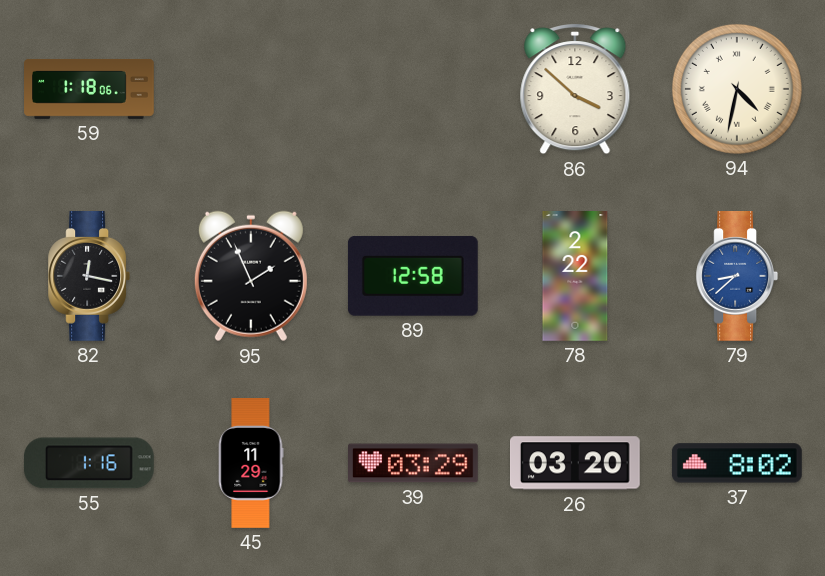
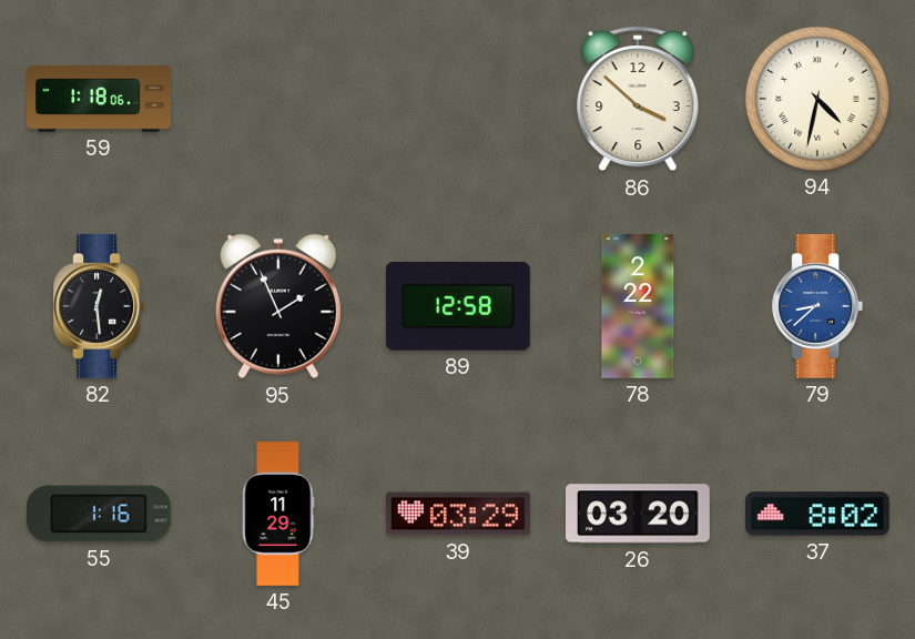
82: 12:17 -> 12:29
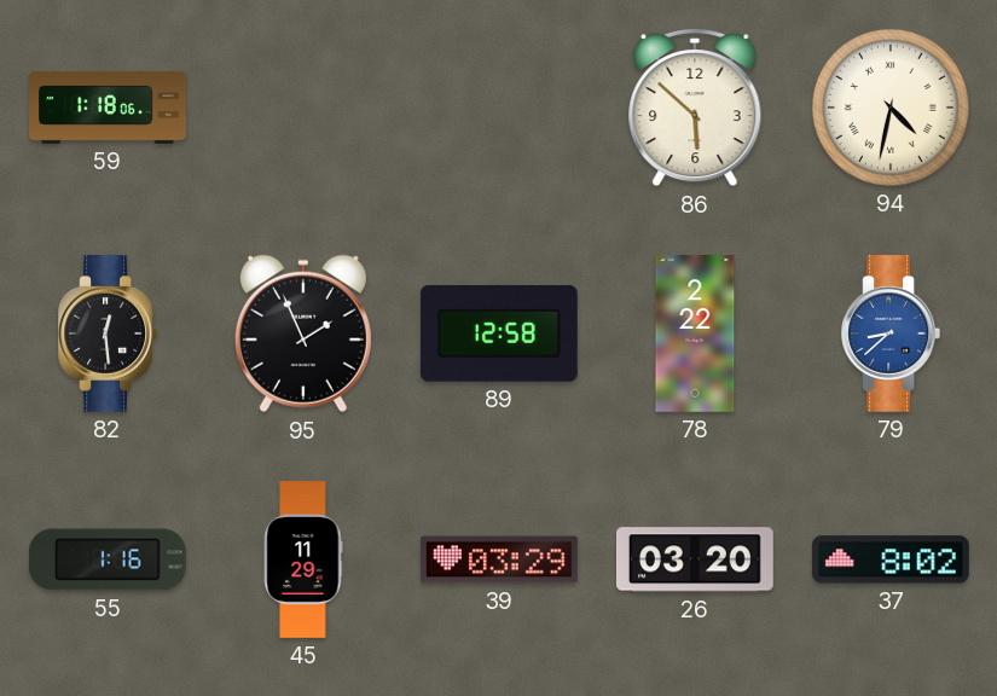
86: 3:52 -> 5:52
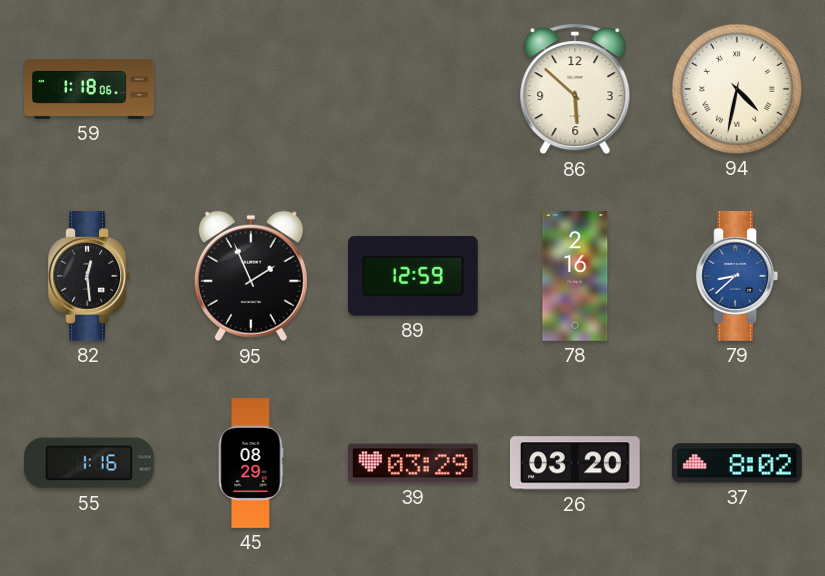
89: 12:58 -> 12:59
78: 2:22 -> 2:16
45: 11:29 -> 08:29
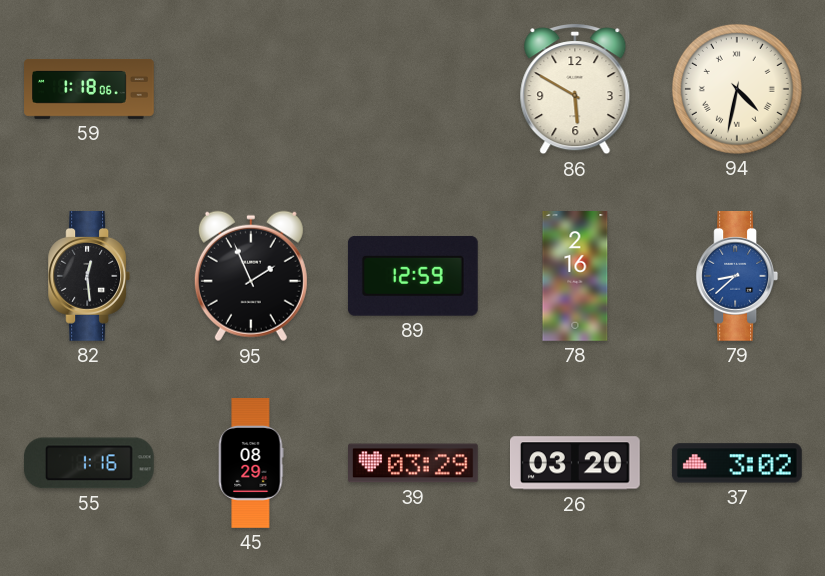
86: 5:52 -> 5:50
37: 8:02 -> 3:02
